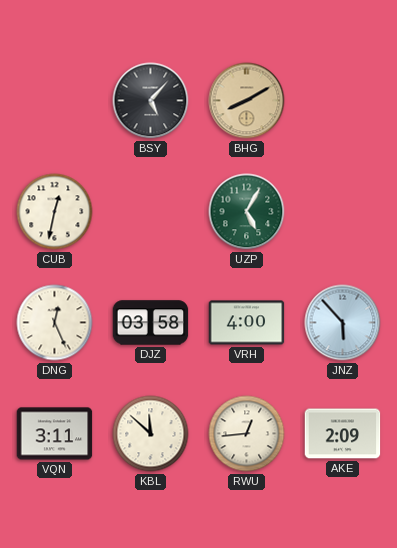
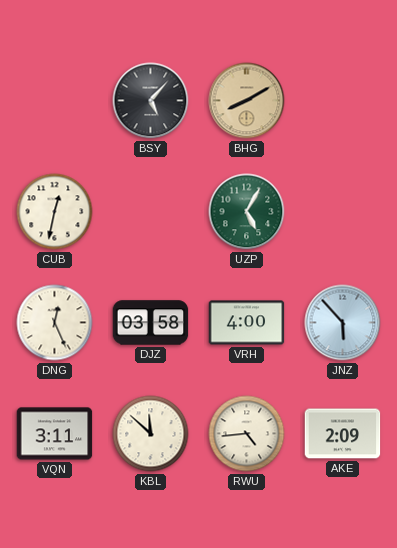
RWU: 12:44 -> 4:44
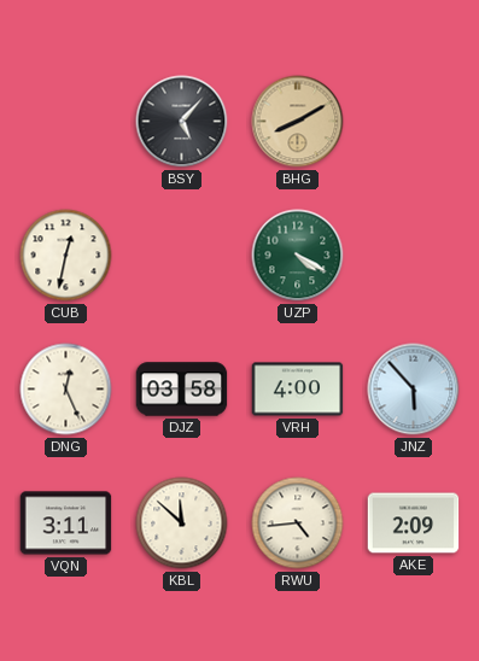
UZP: 5:05 -> 4:20
